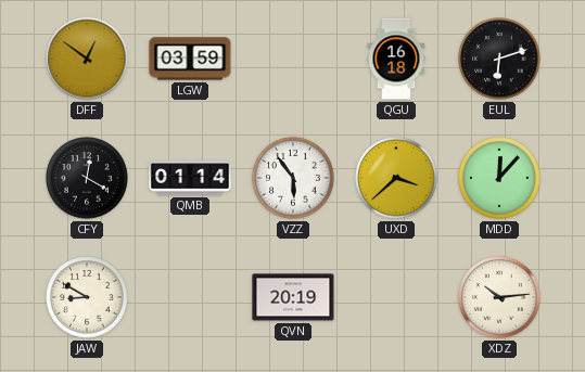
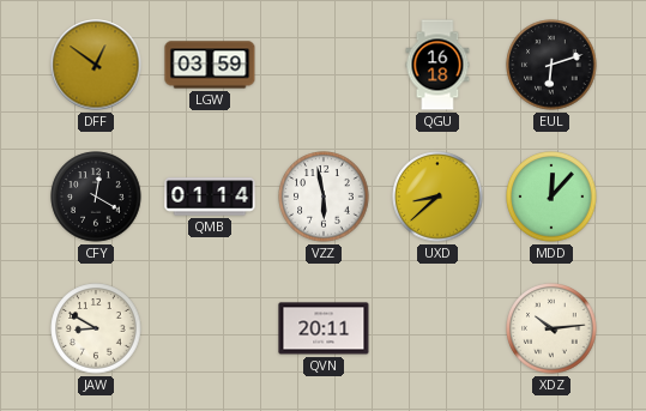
VZZ: 5:54 -> 5:58
UXD: 3:38 -> 8:38
QVN: 20:19 -> 20:11
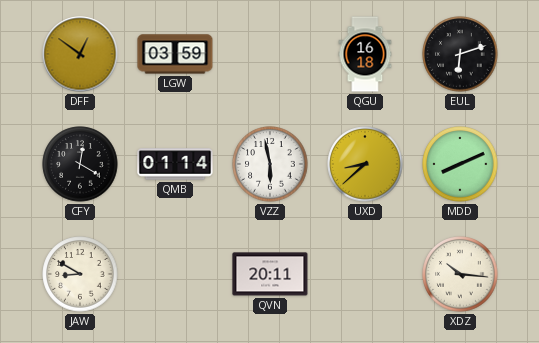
MDD: 12:07 -> 8:11
XDZ: 10:14 -> 10:16
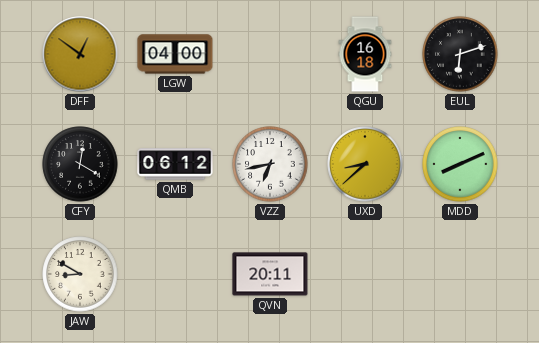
LGW: 03:59 -> 04:00
QMB: 01:14 -> 06:12
VZZ: 5:58 -> 6:43
XDZ: 10:16 -> none
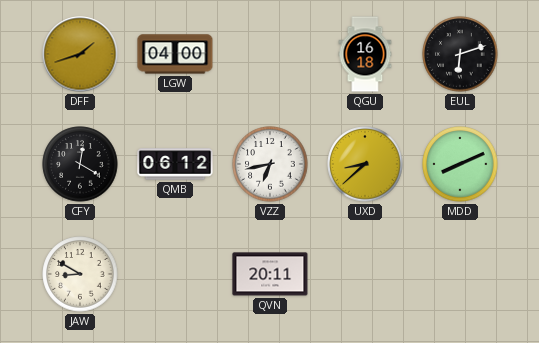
DFF: 12:51 -> 1:42
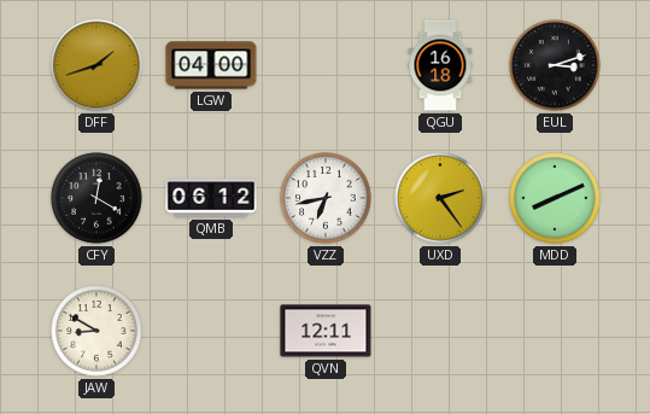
EUL: 6:12 -> 3:12
UXD: 8:38 -> 2:24
QVN: 20:11 -> 12:11
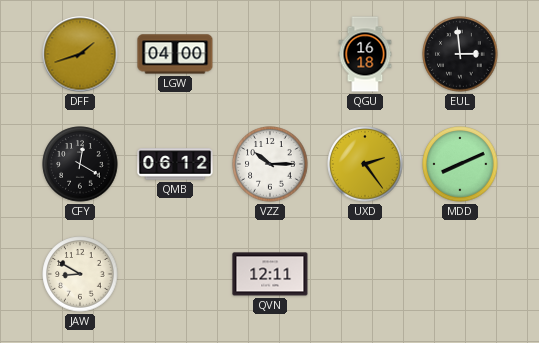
EUL: 3:12 -> 2:59
VZZ: 6:43 -> 10:15
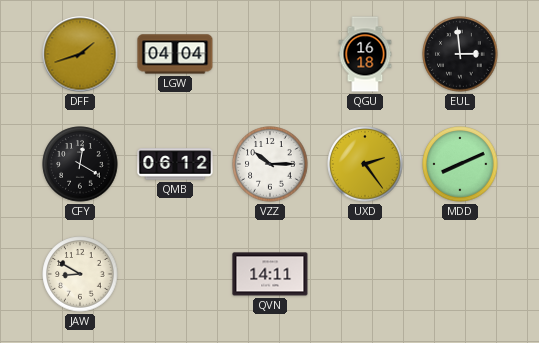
LGW: 04:00 -> 04:04
QVN: 12:11 -> 14:11
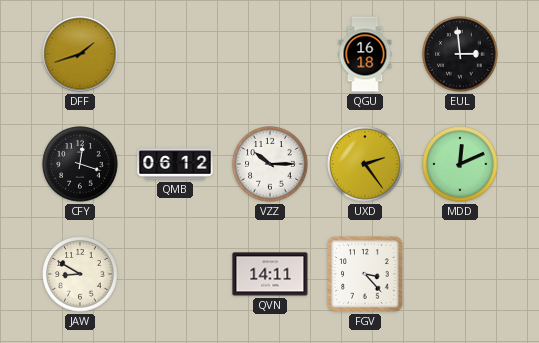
LGW: 04:04 -> none
CFY: 12:20 -> 12:18
MDD: 8:11 -> 12:11
FGV: none -> 3:23
